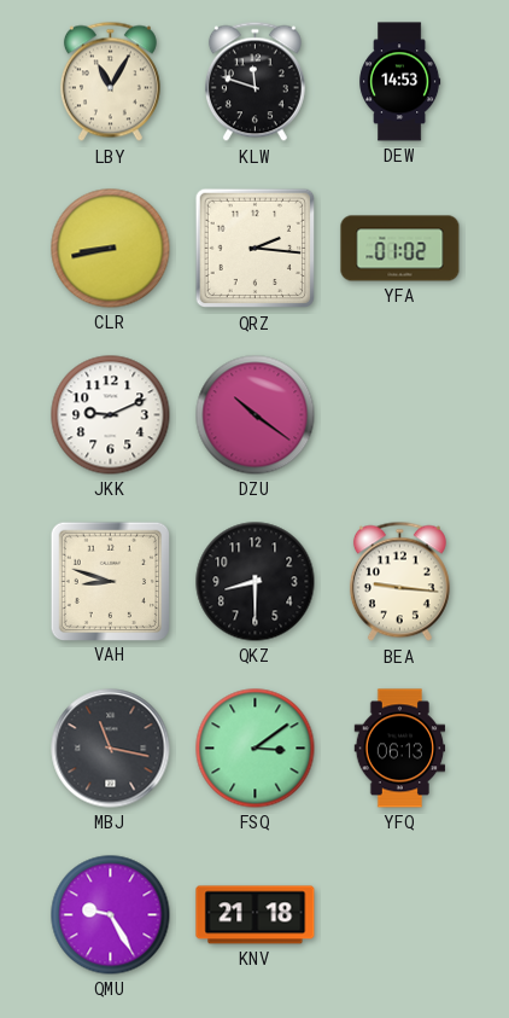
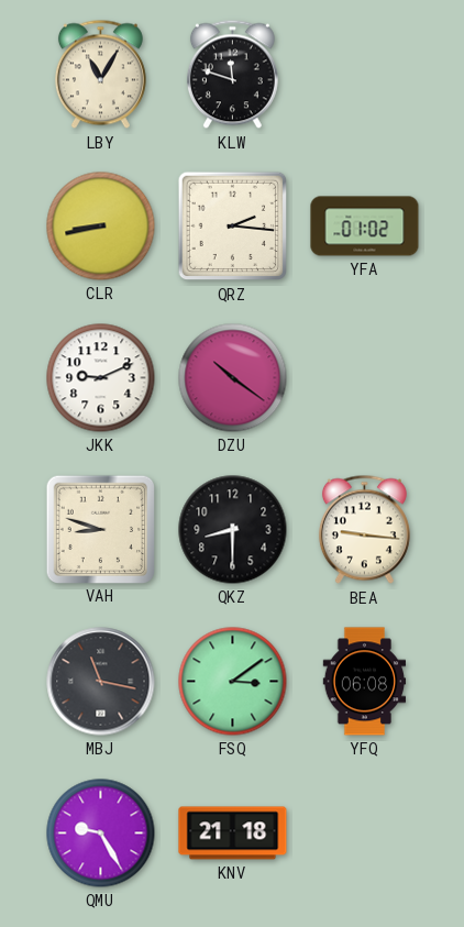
DEW: 14:53 -> none
YFQ: 06:13 -> 06:08
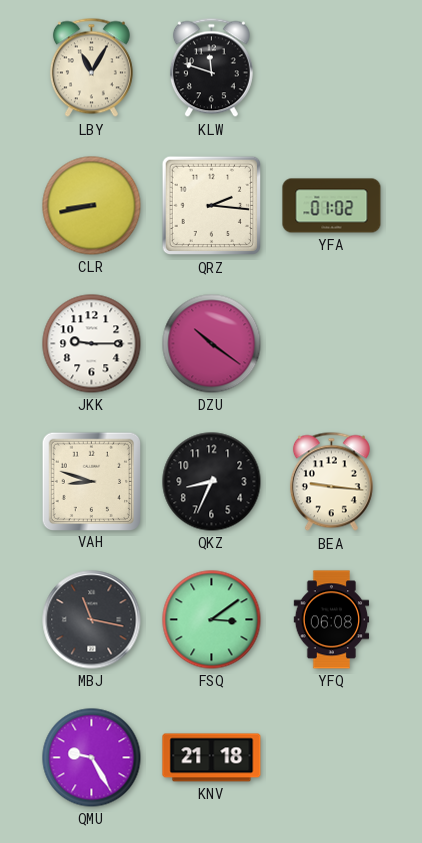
JKK: 9:11 -> 9:15
QKZ: 8:30 -> 8:34
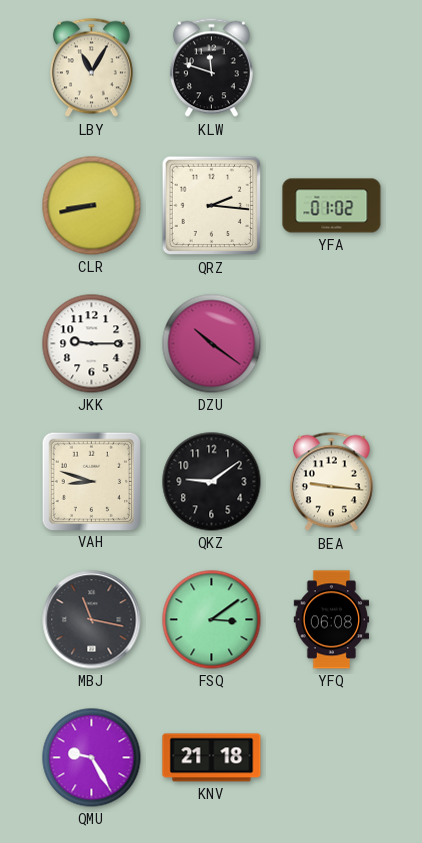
QKZ: 8:34 -> 9:09
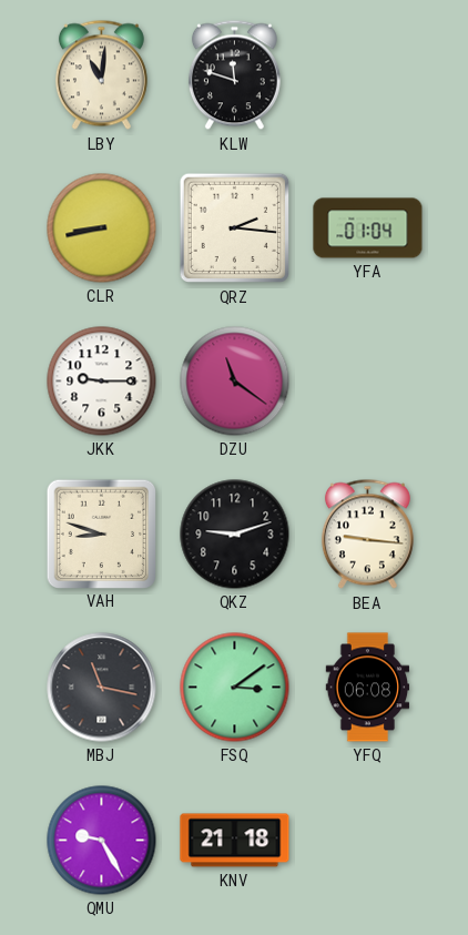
LBY: 11:05 -> 11:01
YFA: 01:02 -> 01:04
DZU: 10:21 -> 11:21
QKZ: 9:09 -> 9:12
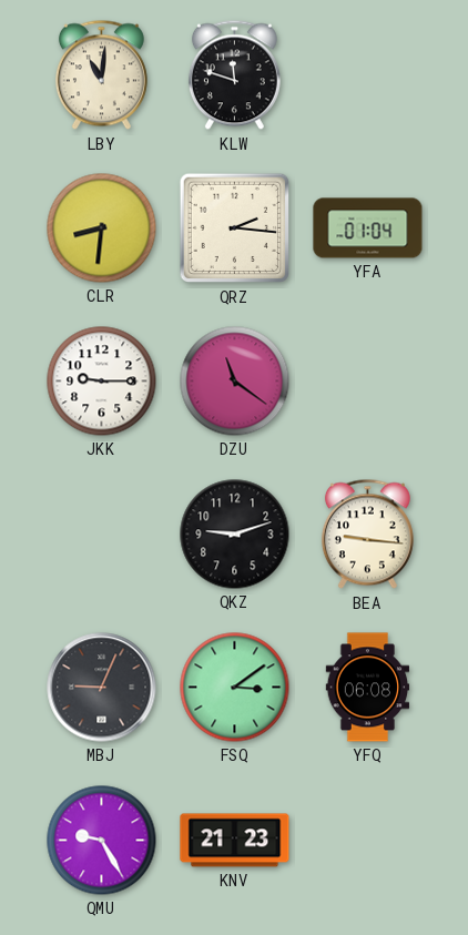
CLR: 8:43 -> 8:31
VAH: 8:48 -> none
MBJ: 11:17 -> 9:04
KNV: 21:18 -> 21:23
